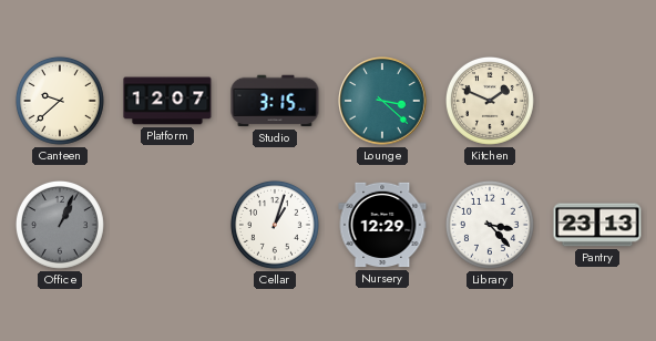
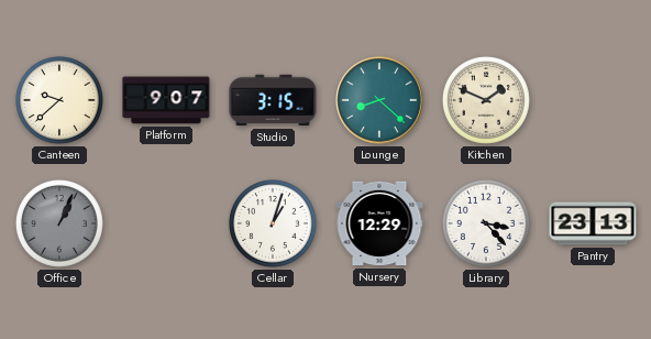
Platform: 12:07 -> 9:07
Lounge: 3:22 -> 8:22
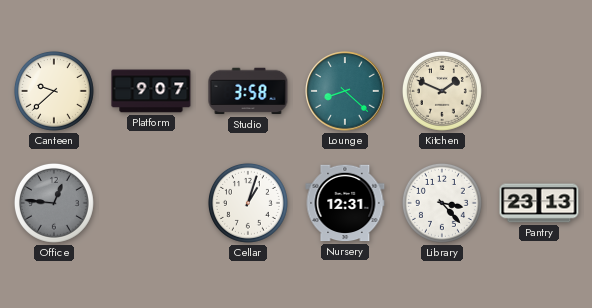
Studio: 3:15 -> 3:58
Office: 1:04 -> 12:46
Nursery: 12:29 -> 12:31
